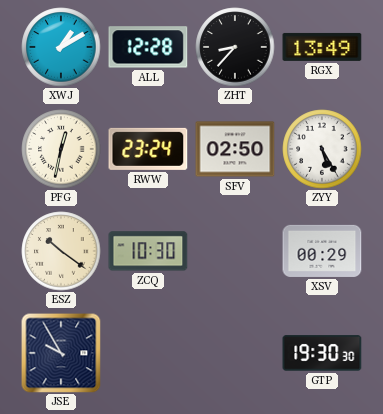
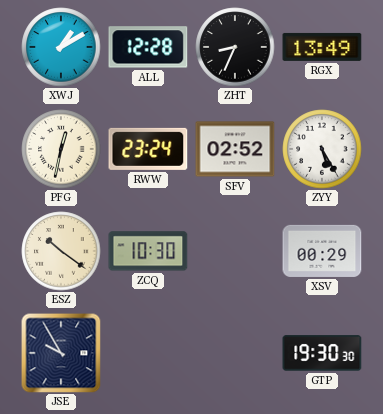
ZHT: 8:37 -> 8:34
SFV: 02:50 -> 02:52
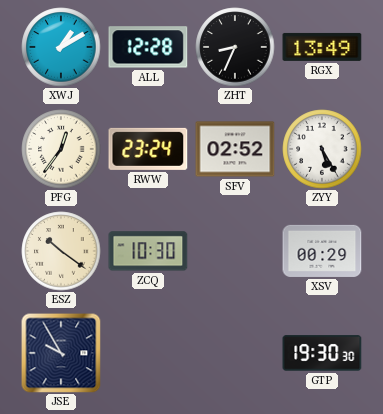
PFG: 12:32 -> 12:36
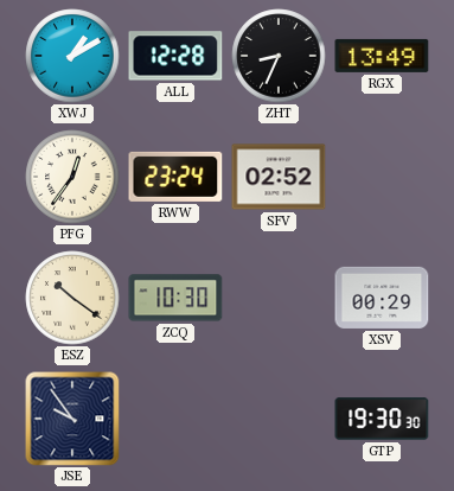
ZYY: 5:25 -> none
JSE: 9:55 -> 9:54
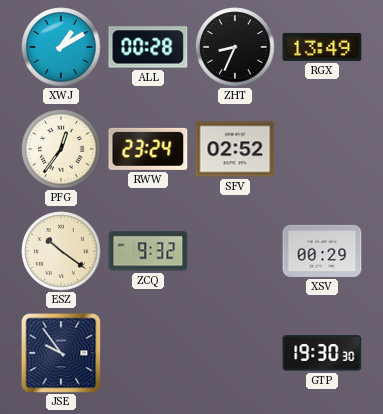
ALL: 12:28 -> 00:28
ZCQ: 10:30 -> 9:32
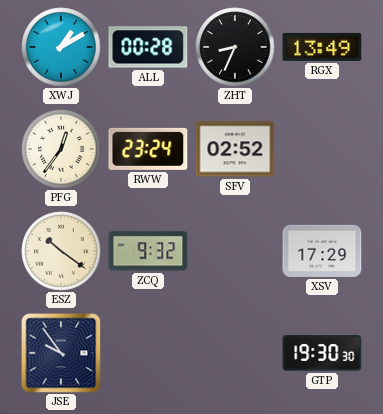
XSV: 00:29 -> 17:29
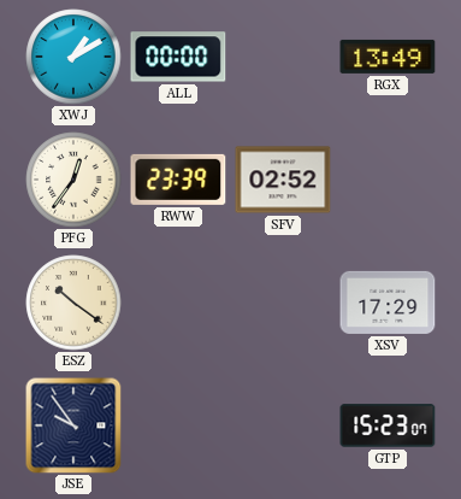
ALL: 00:28 -> 00:00
ZHT: 8:34 -> none
RWW: 23:24 -> 23:39
ZCQ: 9:32 -> none
GTP: 19:30 -> 15:23
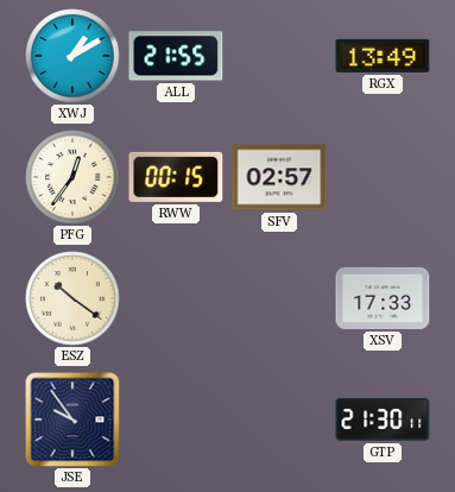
ALL: 00:00 -> 21:55
RWW: 23:39 -> 00:15
SFV: 02:52 -> 02:57
XSV: 17:29 -> 17:33
GTP: 15:23 -> 21:30
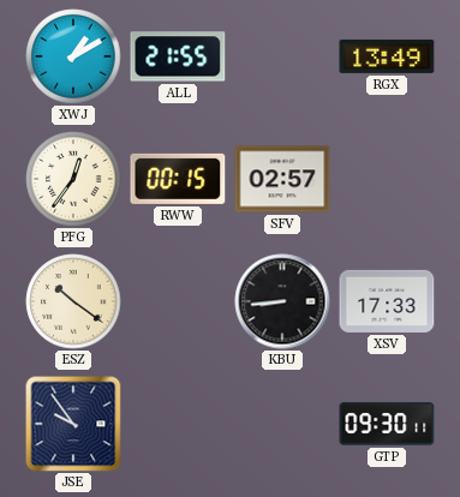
KBU: none -> 8:44
GTP: 21:30 -> 09:30
